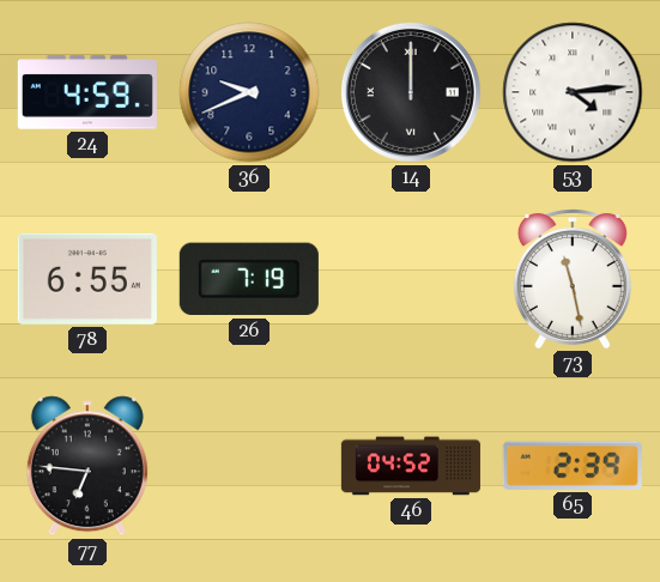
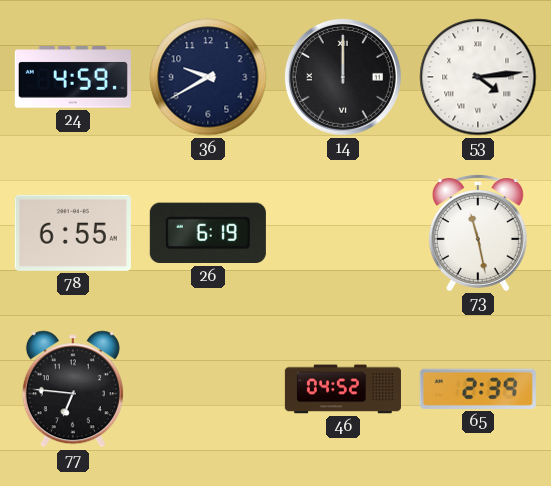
36: 9:41 -> 9:40
26: 7:19 -> 6:19
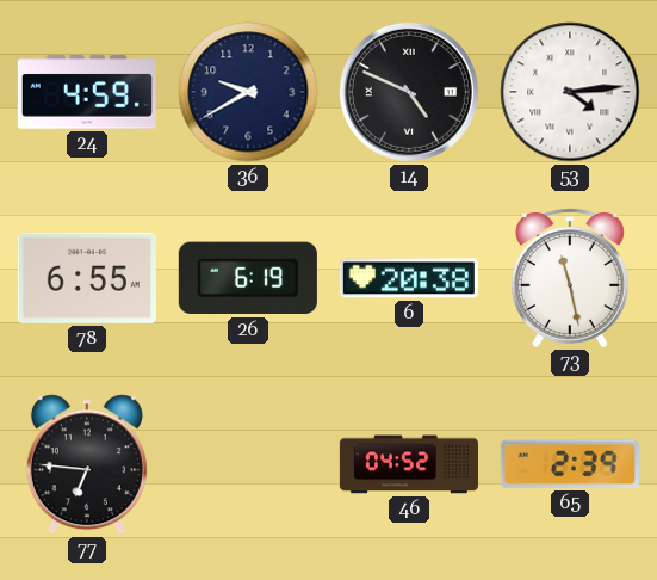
14: 12:00 -> 4:49
6: none -> 20:38
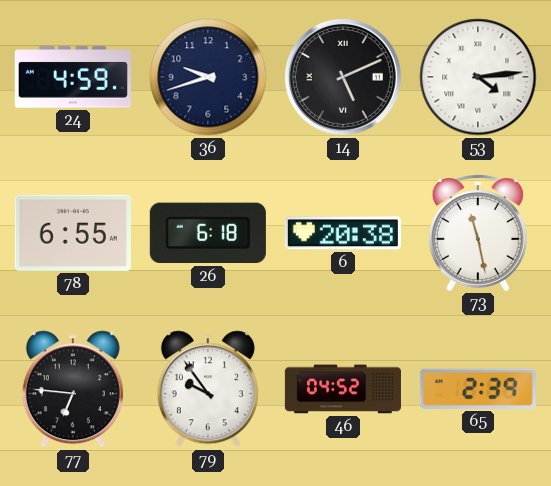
36: 9:40 -> 9:42
14: 4:49 -> 5:11
26: 6:19 -> 6:18
79: none -> 9:54
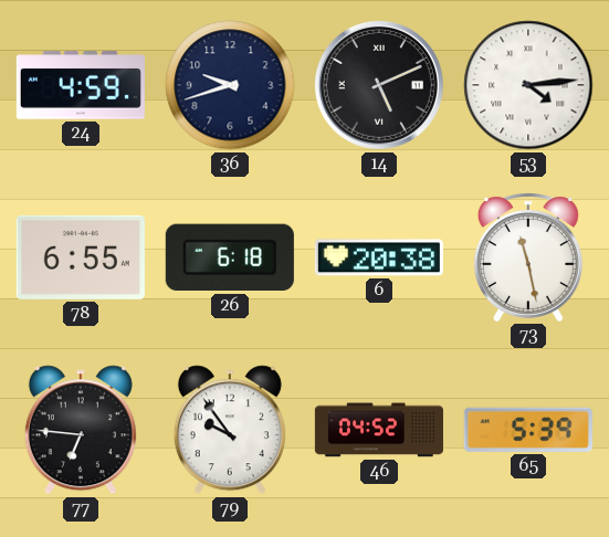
65: 2:39 -> 5:39
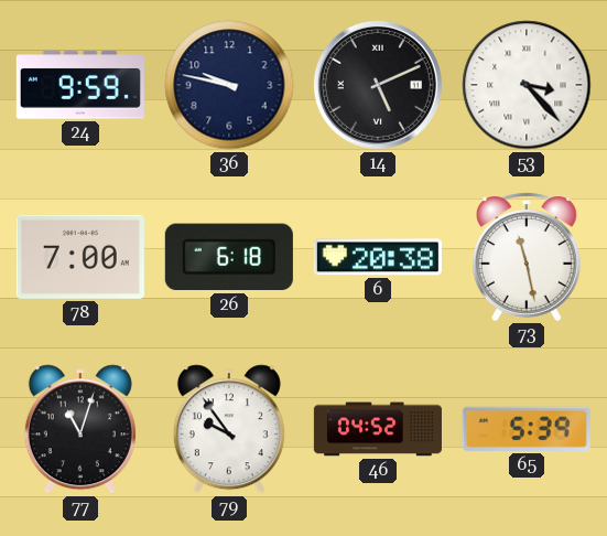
24: 4:59 -> 9:59
36: 9:42 -> 9:47
53: 4:14 -> 3:23
78: 6:55 -> 7:00
77: 6:46 -> 11:03
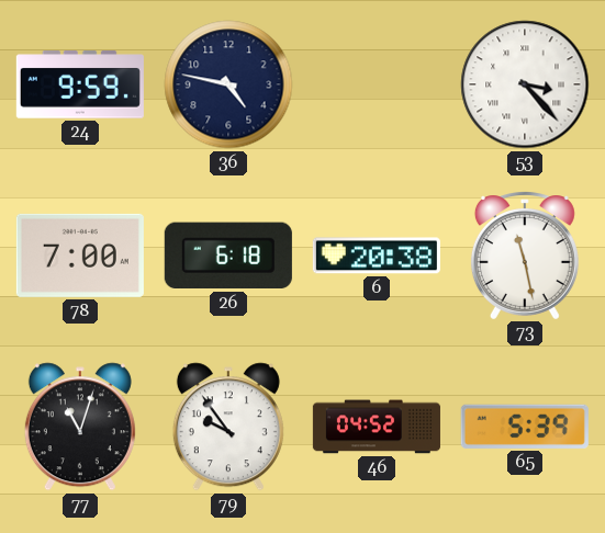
36: 9:47 -> 4:47
14: 5:11 -> none
